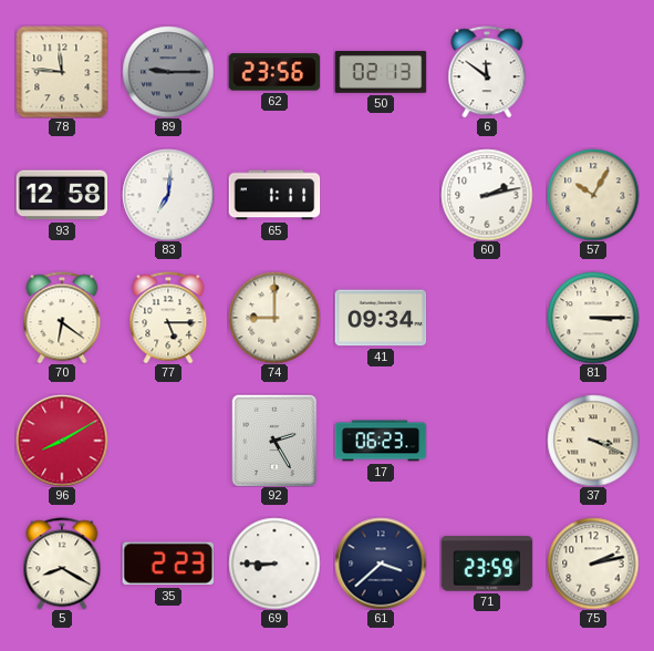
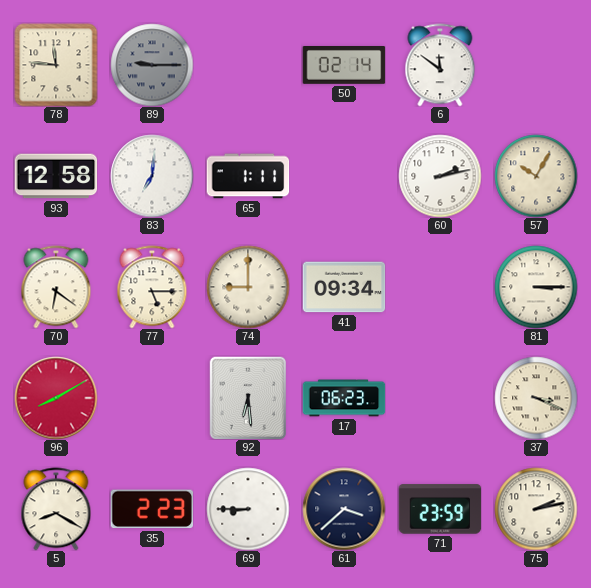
62: 23:56 -> none
50: 02:13 -> 02:14
92: 2:25 -> 6:29
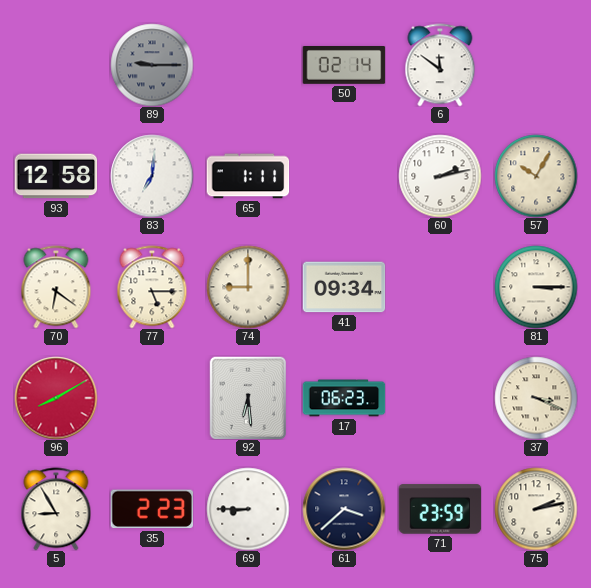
78: 11:46 -> none
5: 8:20 -> 8:55
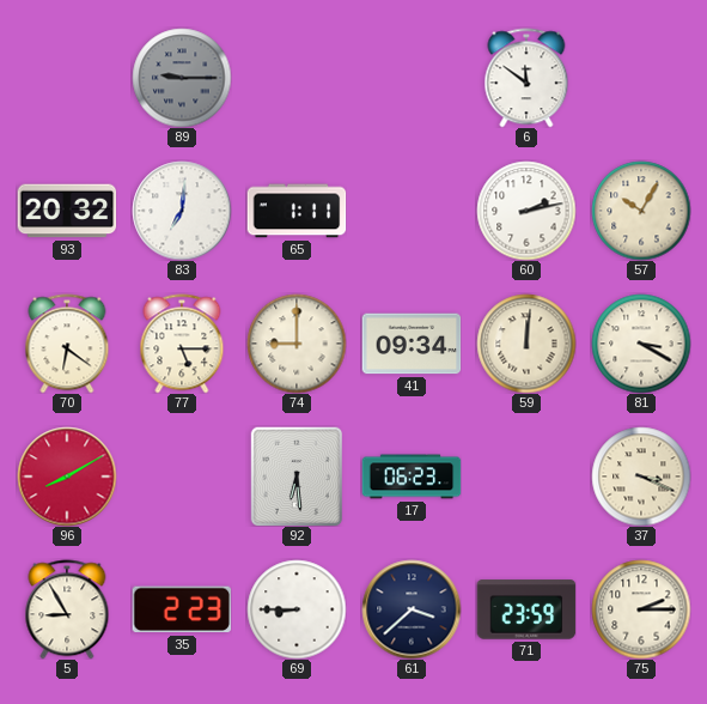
50: 02:14 -> none
93: 12:58 -> 20:32
59: none -> 12:01
81: 3:15 -> 3:20
75: 2:13 -> 2:15
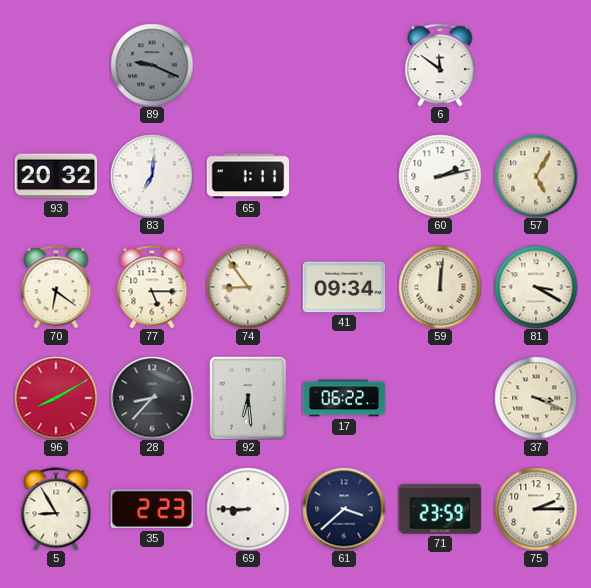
89: 9:15 -> 9:19
57: 10:05 -> 5:05
74: 9:00 -> 8:54
28: none -> 8:37
17: 06:23 -> 06:22
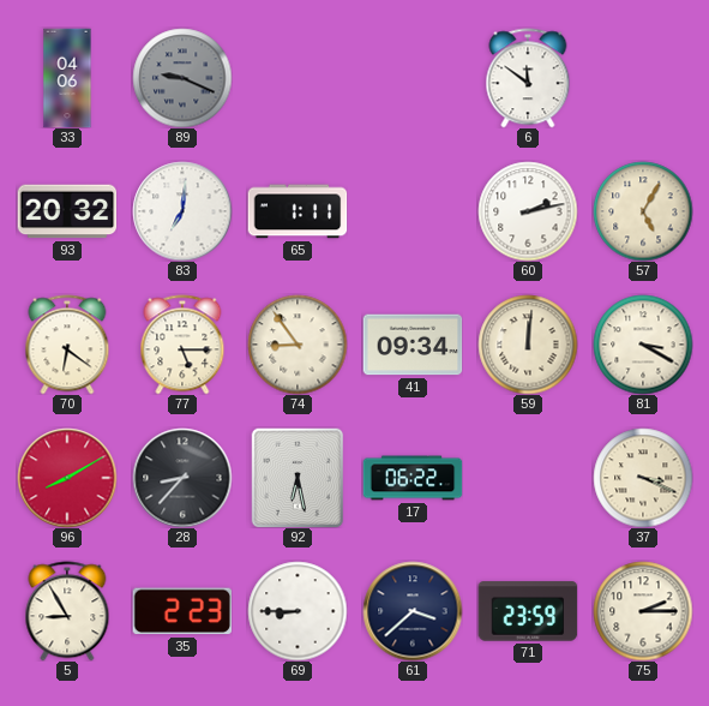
33: none -> 04:06
92: 6:29 -> 6:28
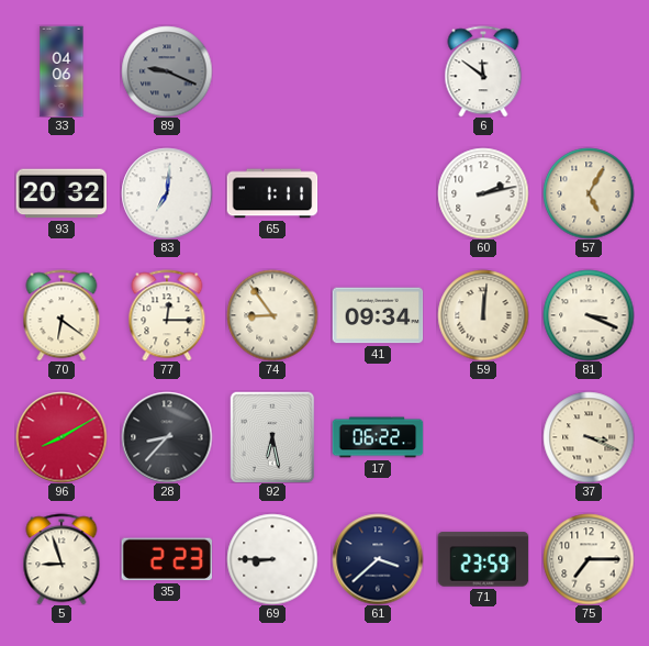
77: 5:15 -> 12:15
81: 3:20 -> 3:19
5: 8:55 -> 8:57
75: 2:15 -> 7:15
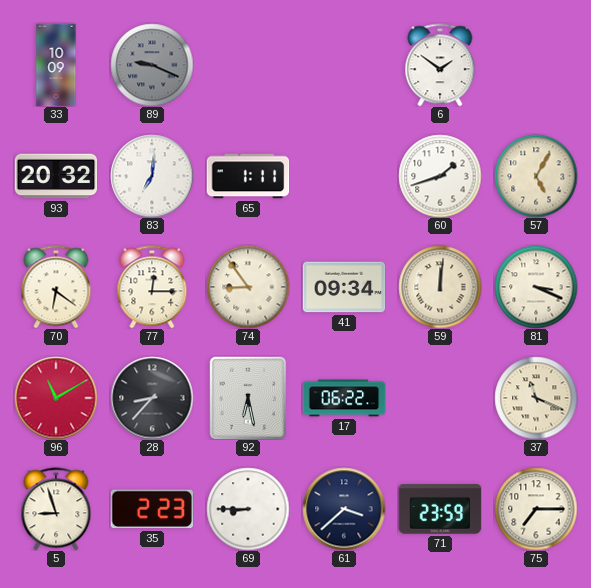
33: 04:06 -> 10:09
6: 11:51 -> 1:51
60: 2:13 -> 1:42
96: 8:10 -> 11:10
37: 3:19 -> 11:19
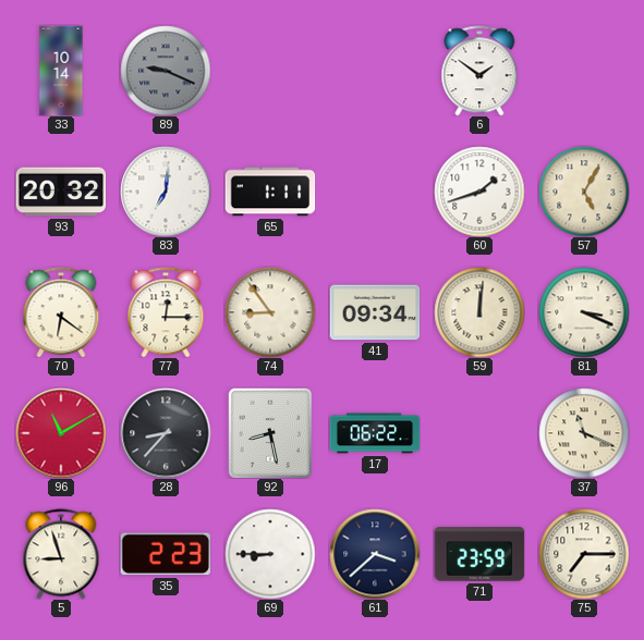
33: 10:09 -> 10:14
92: 6:28 -> 8:28
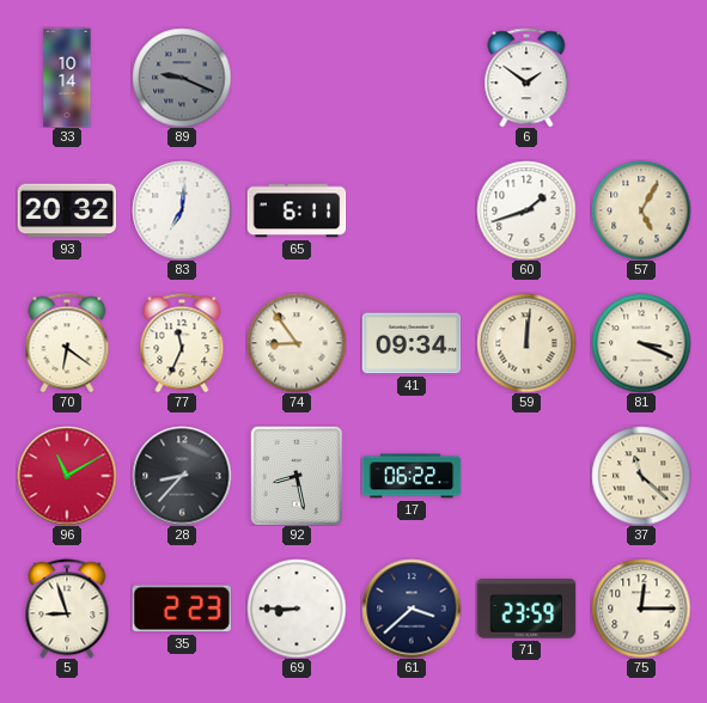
65: 1:11 -> 6:11
77: 12:15 -> 11:34
37: 11:19 -> 11:22
75: 7:15 -> 12:15
